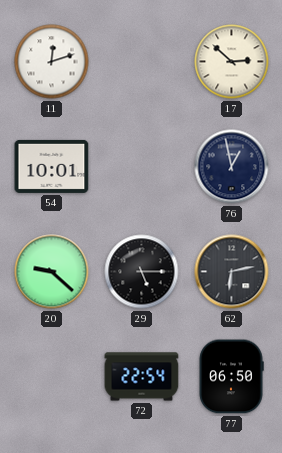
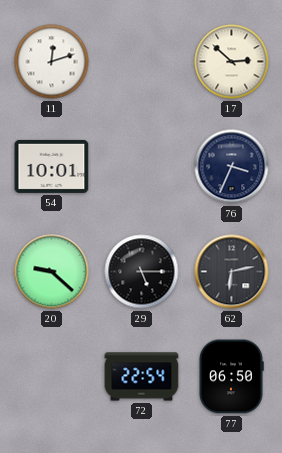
76: 12:58 -> 3:34
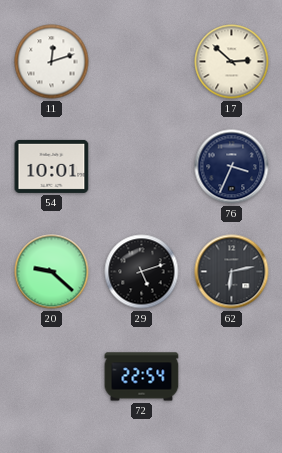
29: 5:15 -> 5:12
77: 06:50 -> none
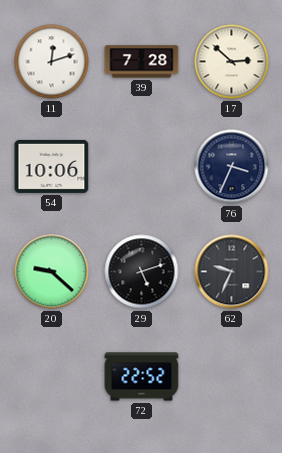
39: none -> 7:28
54: 10:01 -> 10:06
62: 6:13 -> 9:34
72: 22:54 -> 22:52
